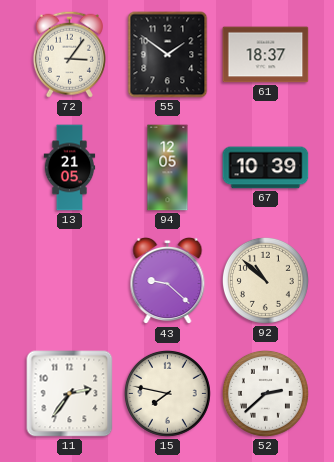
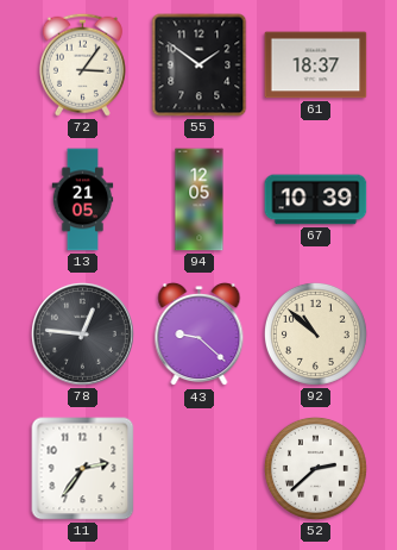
78: none -> 12:46
15: 7:47 -> none
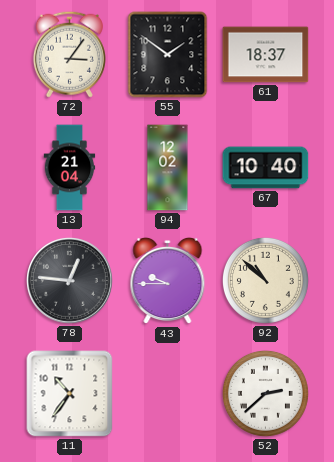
13: 21:05 -> 21:04
94: 12:05 -> 12:02
67: 10:39 -> 10:40
43: 9:22 -> 9:45
11: 2:36 -> 10:36
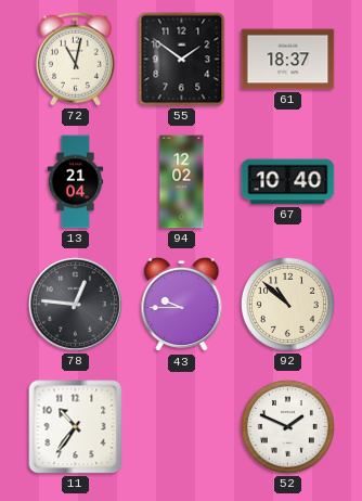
72: 3:06 -> 11:02
52: 2:38 -> 1:49
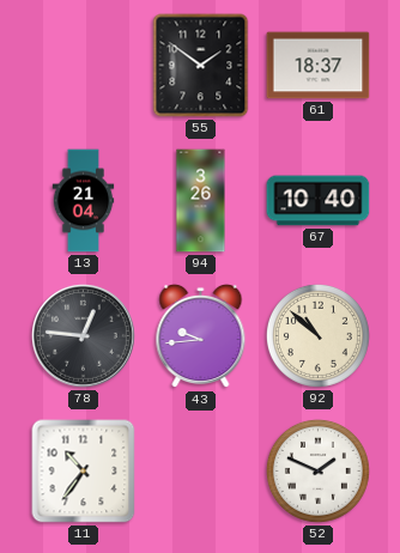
72: 11:02 -> none
94: 12:02 -> 3:26
43: 9:45 -> 9:44
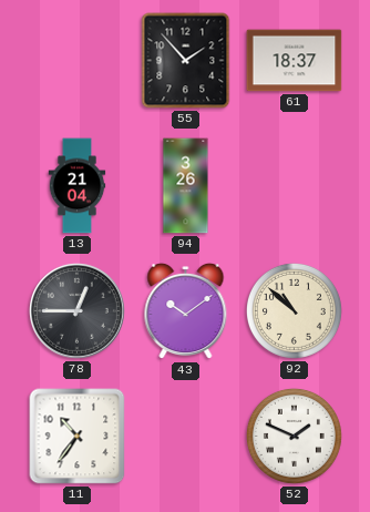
55: 1:51 -> 1:53
67: 10:40 -> none
78: 12:46 -> 12:45
43: 9:44 -> 10:09
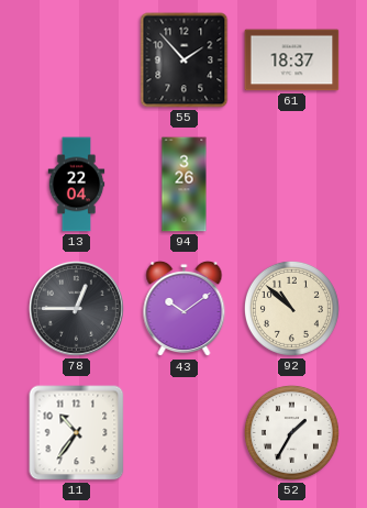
13: 21:04 -> 22:04
52: 1:49 -> 1:35
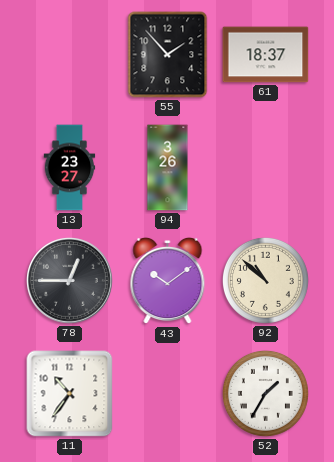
13: 22:04 -> 23:27
